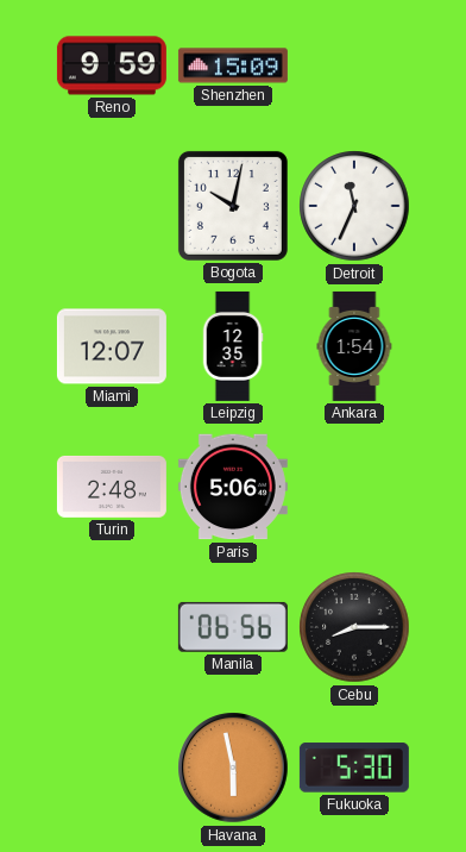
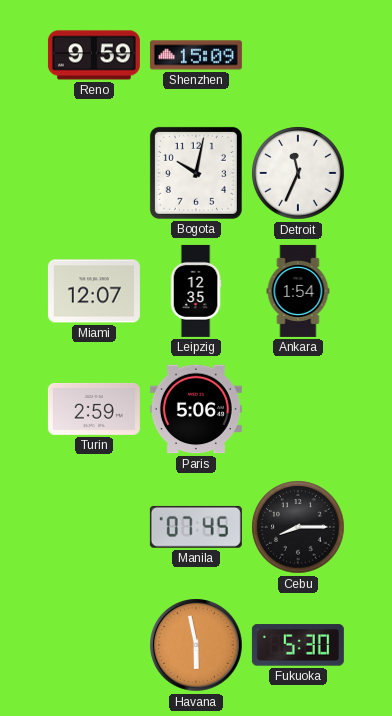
Turin: 2:48 -> 2:59
Manila: 06:56 -> 07:45
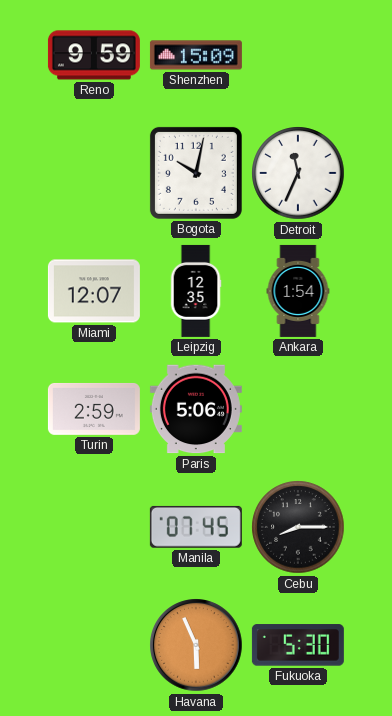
Havana: 5:58 -> 5:56
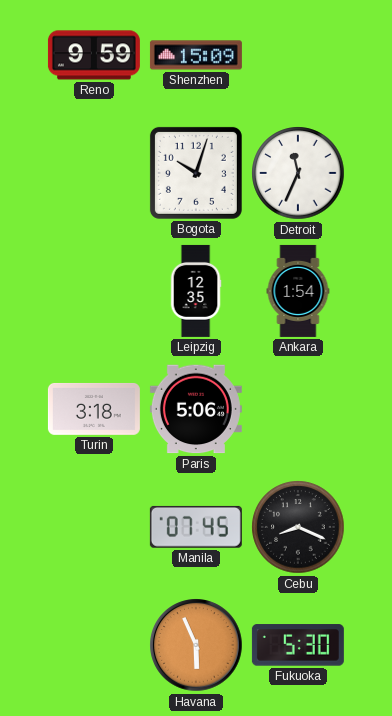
Bogota: 10:02 -> 10:03
Miami: 12:07 -> none
Turin: 2:59 -> 3:18
Cebu: 8:15 -> 8:19
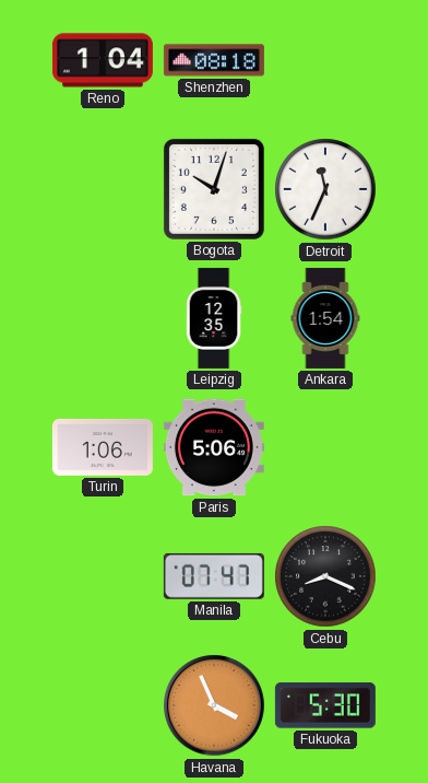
Reno: 9:59 -> 1:04
Shenzhen: 15:09 -> 08:18
Turin: 3:18 -> 1:06
Manila: 07:45 -> 07:47
Havana: 5:56 -> 3:56
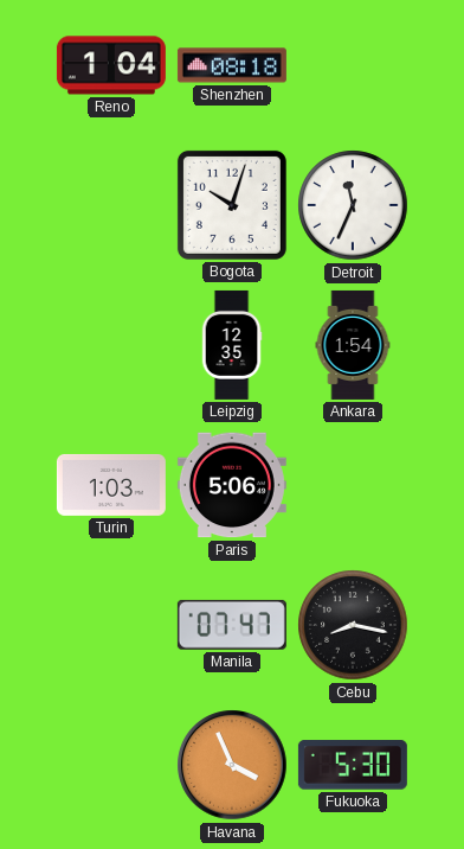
Turin: 1:06 -> 1:03
Cebu: 8:19 -> 8:17
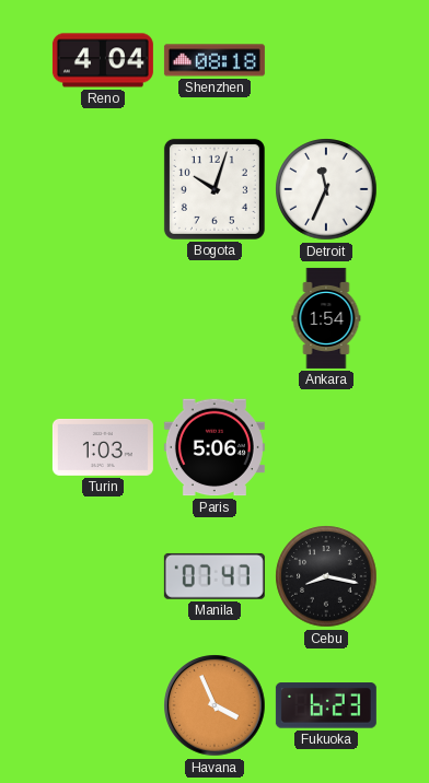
Reno: 1:04 -> 4:04
Leipzig: 12:35 -> none
Fukuoka: 5:30 -> 6:23
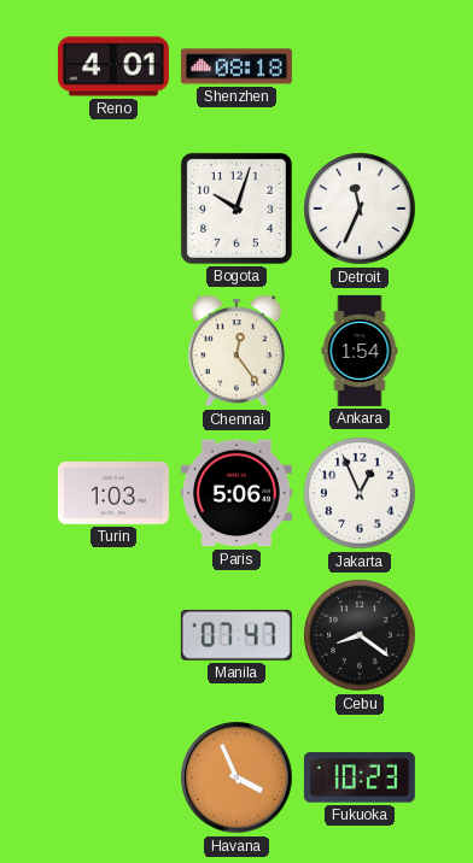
Reno: 4:04 -> 4:01
Chennai: none -> 12:24
Jakarta: none -> 12:56
Cebu: 8:17 -> 8:21
Fukuoka: 6:23 -> 10:23
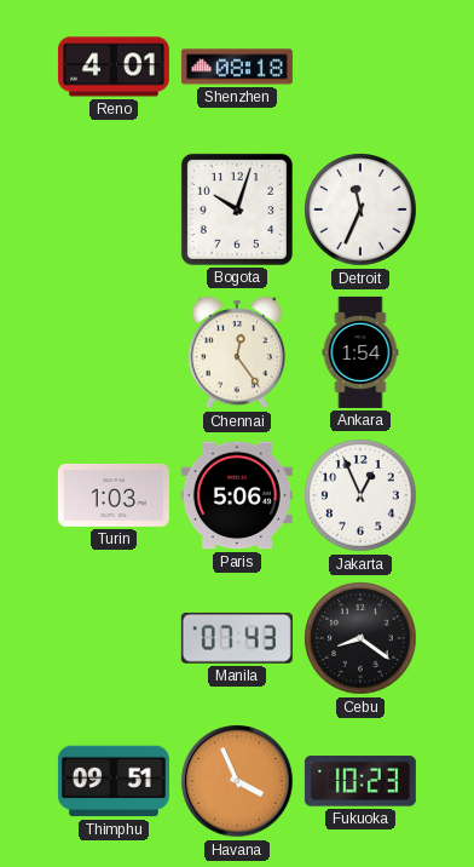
Manila: 07:47 -> 07:43
Thimphu: none -> 09:51
